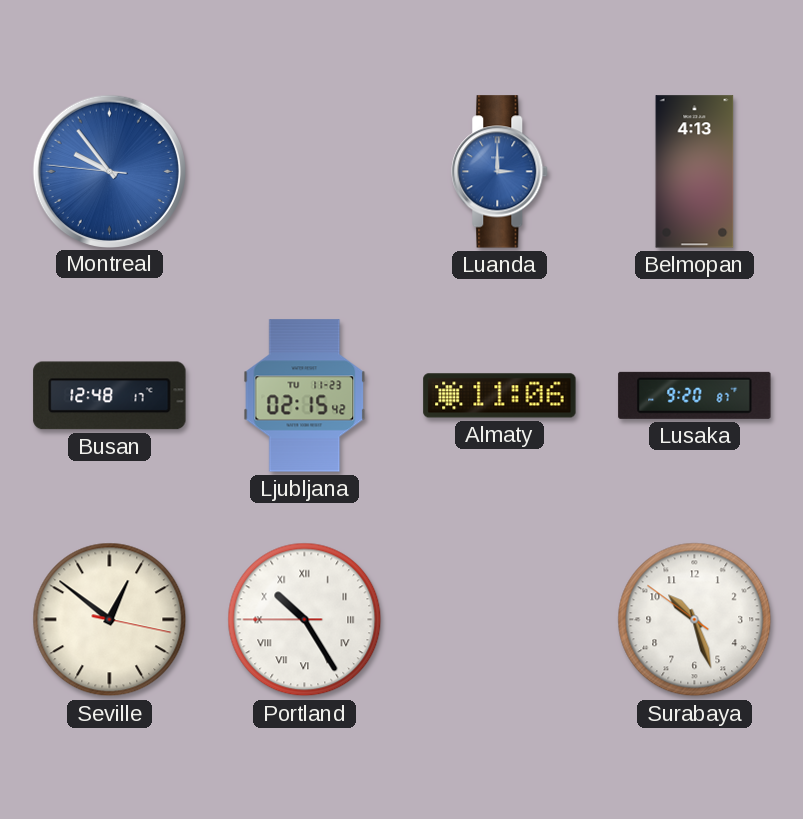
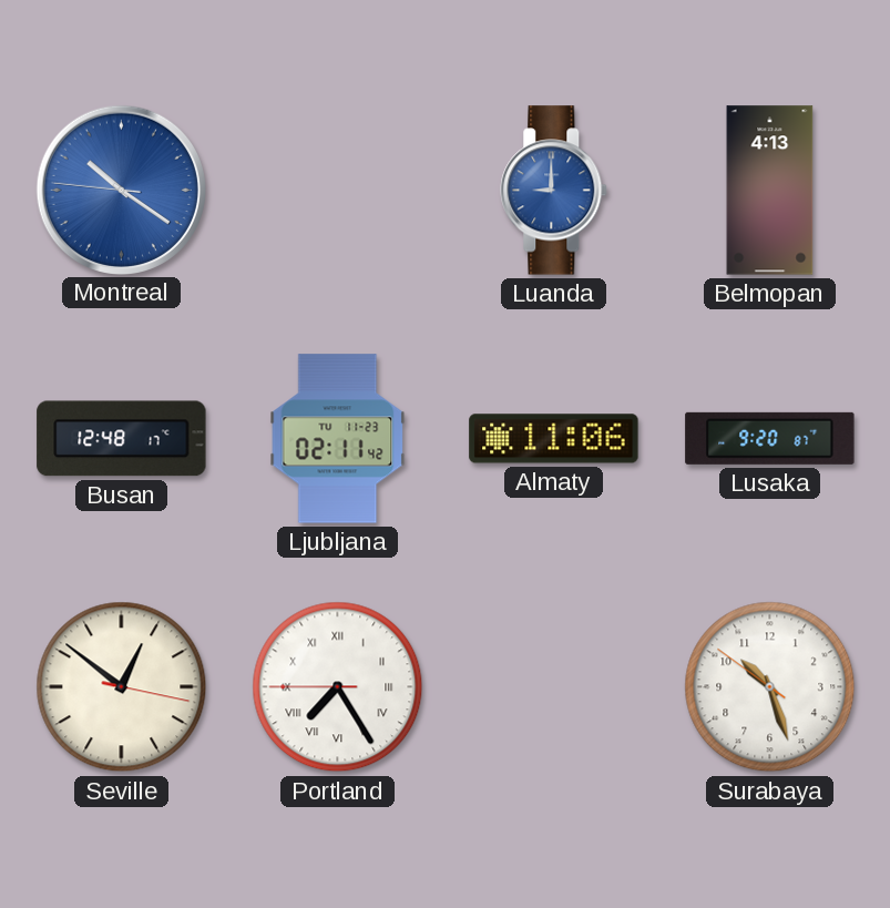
Montreal: 9:53 -> 10:20
Luanda: 3:00 -> 9:00
Ljubljana: 02:15 -> 02:11
Portland: 10:24 -> 7:24
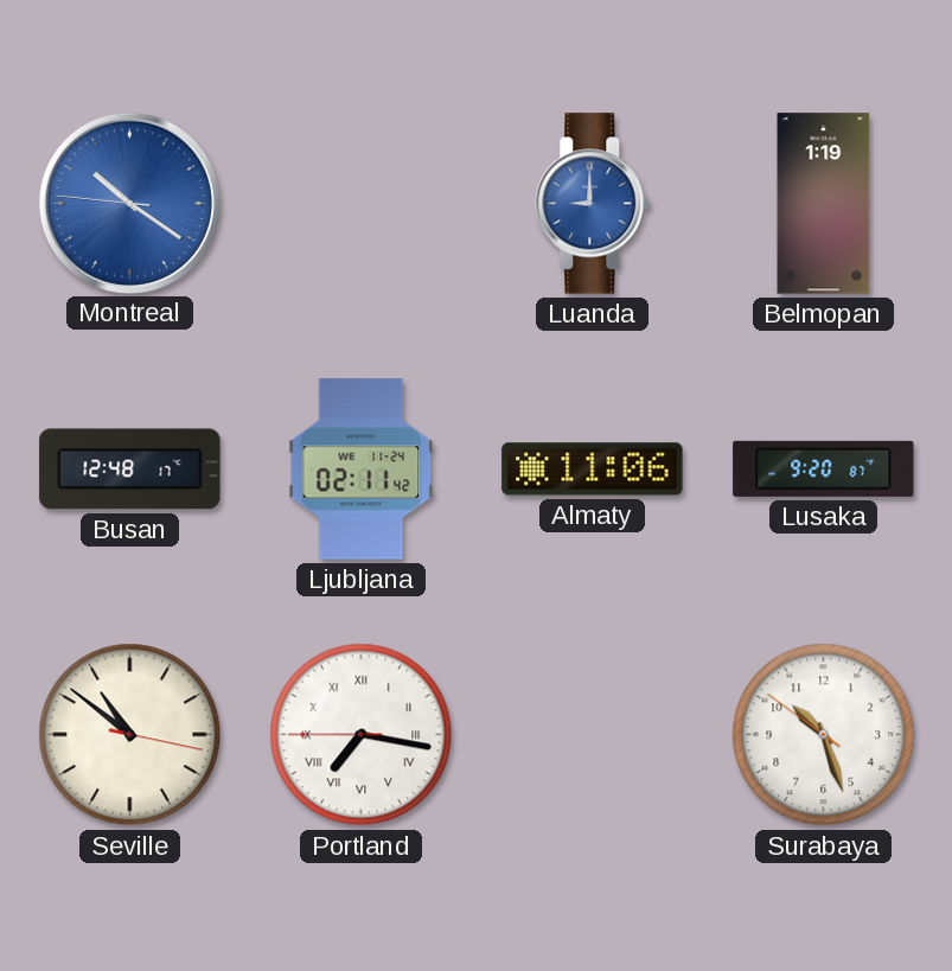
Belmopan: 4:13 -> 1:19
Ljubljana date: TU 11-23 -> WE 11-24
Seville: 12:51 -> 10:51
Portland: 7:24 -> 7:16
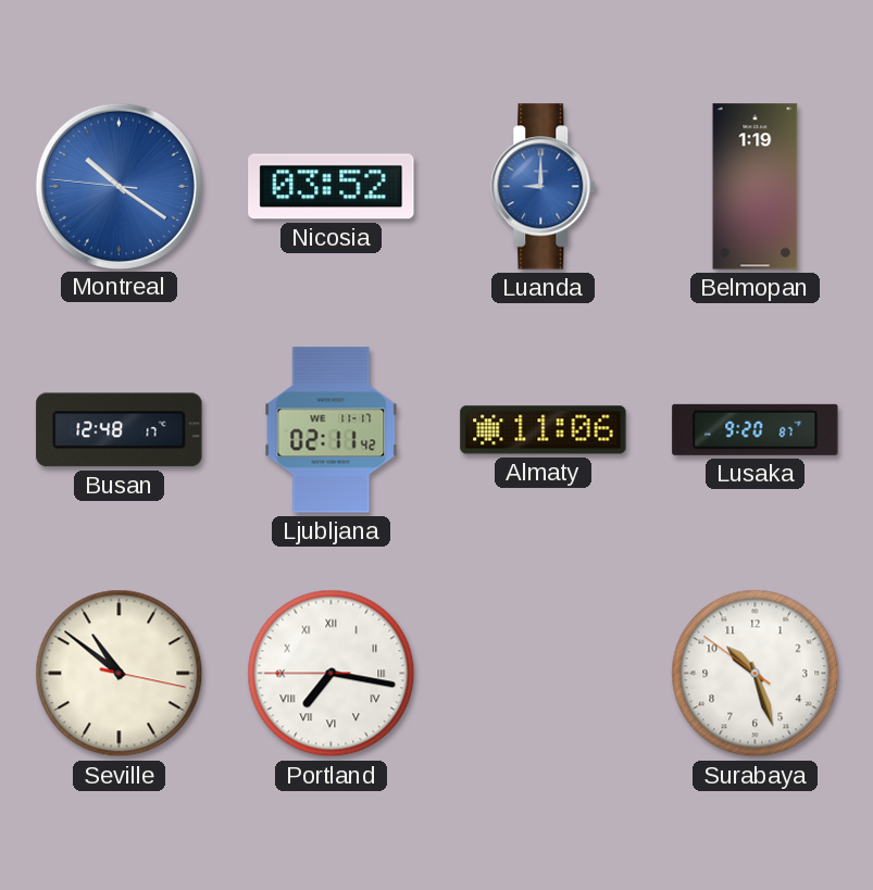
Nicosia: none -> 03:52
Ljubljana date: WE 11-24 -> WE 11-17
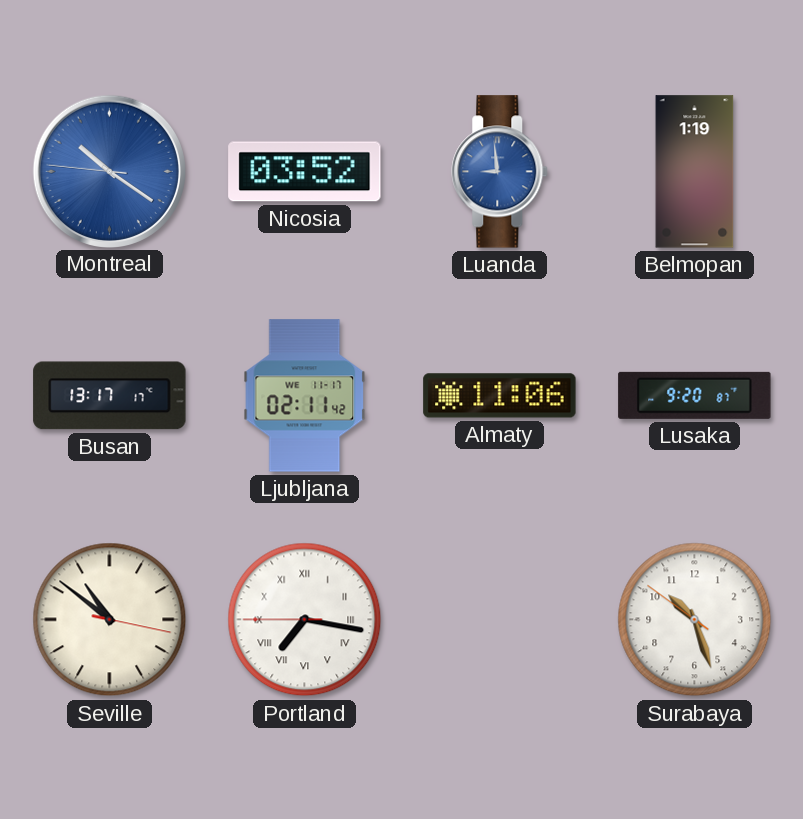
Luanda: 9:00 -> 8:59
Busan: 12:48 -> 13:17
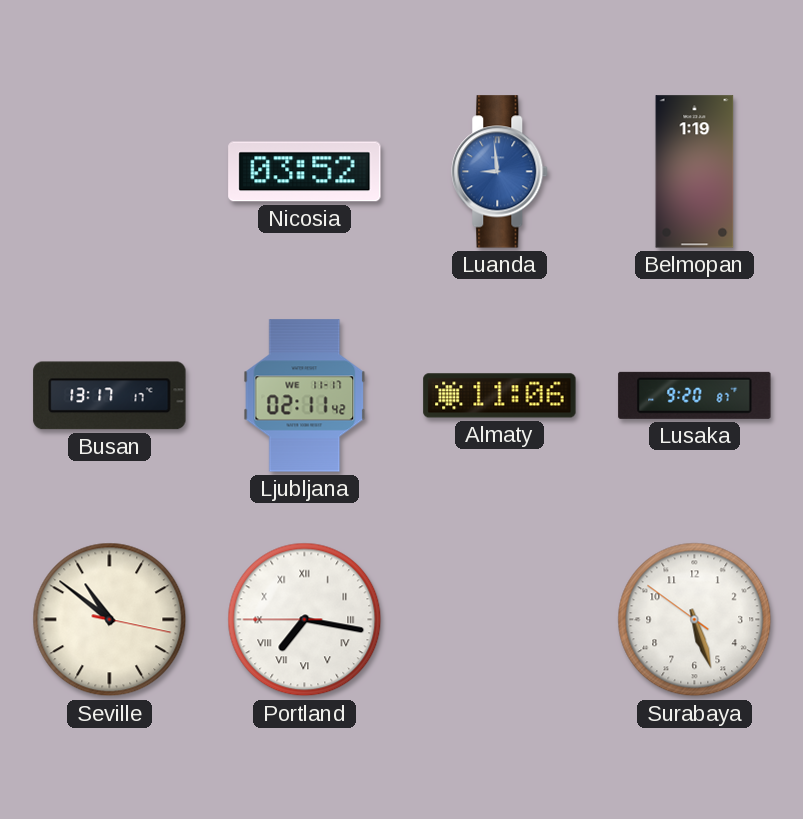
Montreal: 10:20 -> none
Surabaya: 10:26 -> 5:26
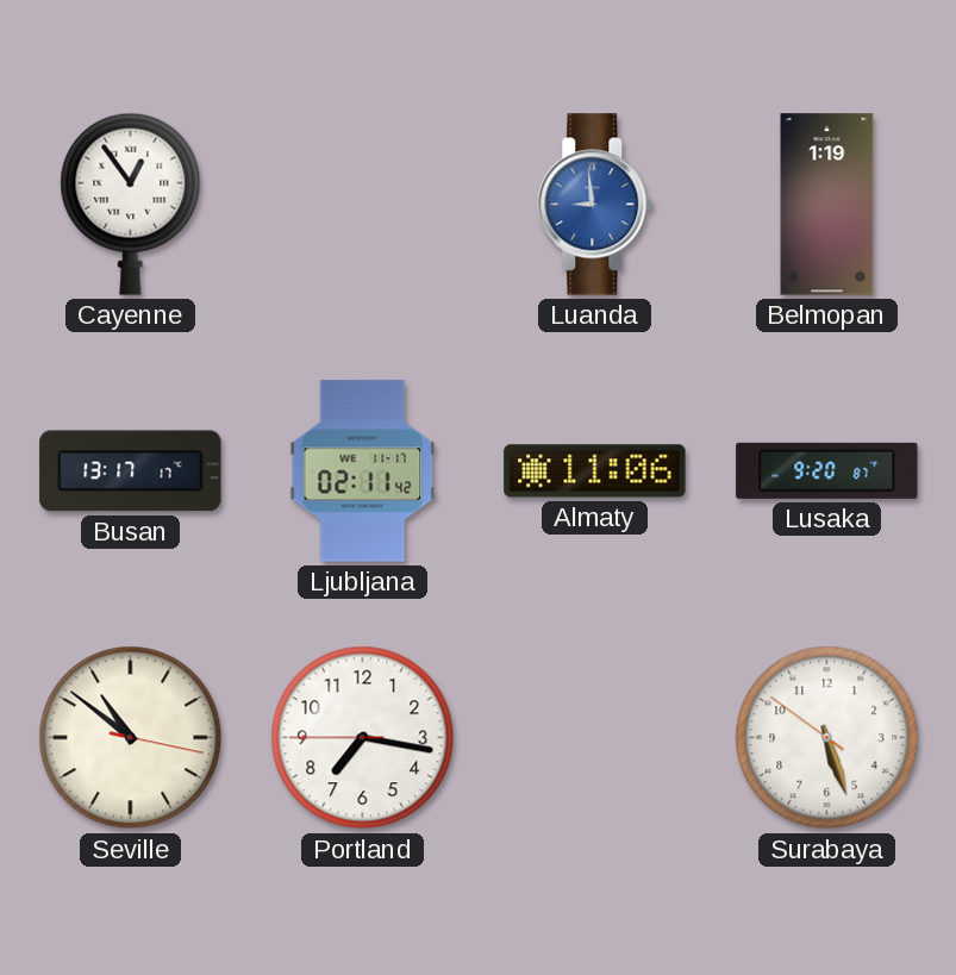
Cayenne: none -> 12:54
Nicosia: 03:52 -> none
Portland numerals: Roman -> Arabic
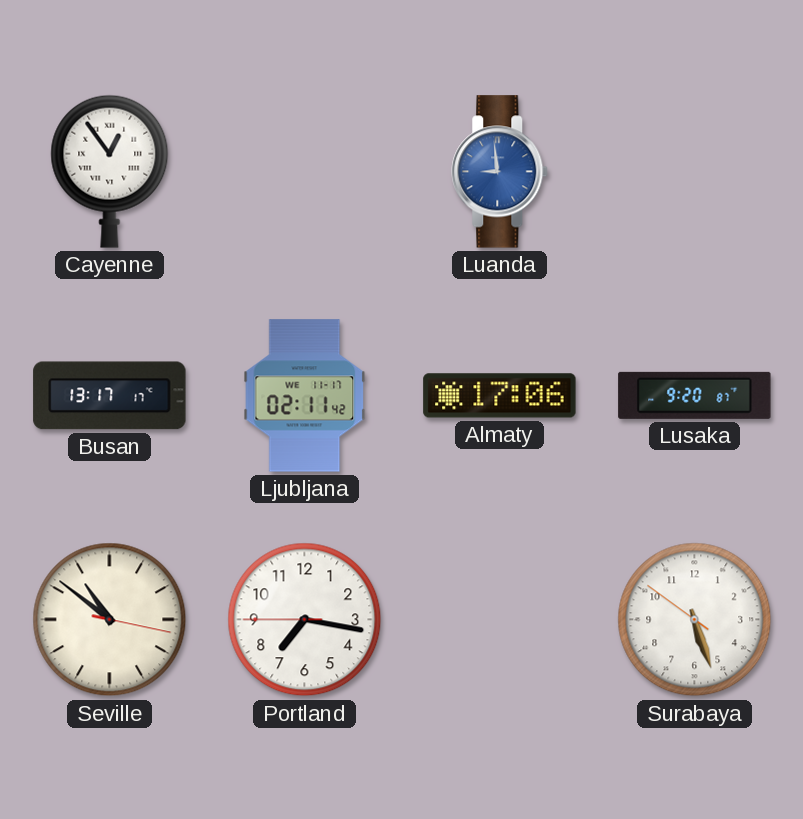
Belmopan: 1:19 -> none
Almaty: 11:06 -> 17:06
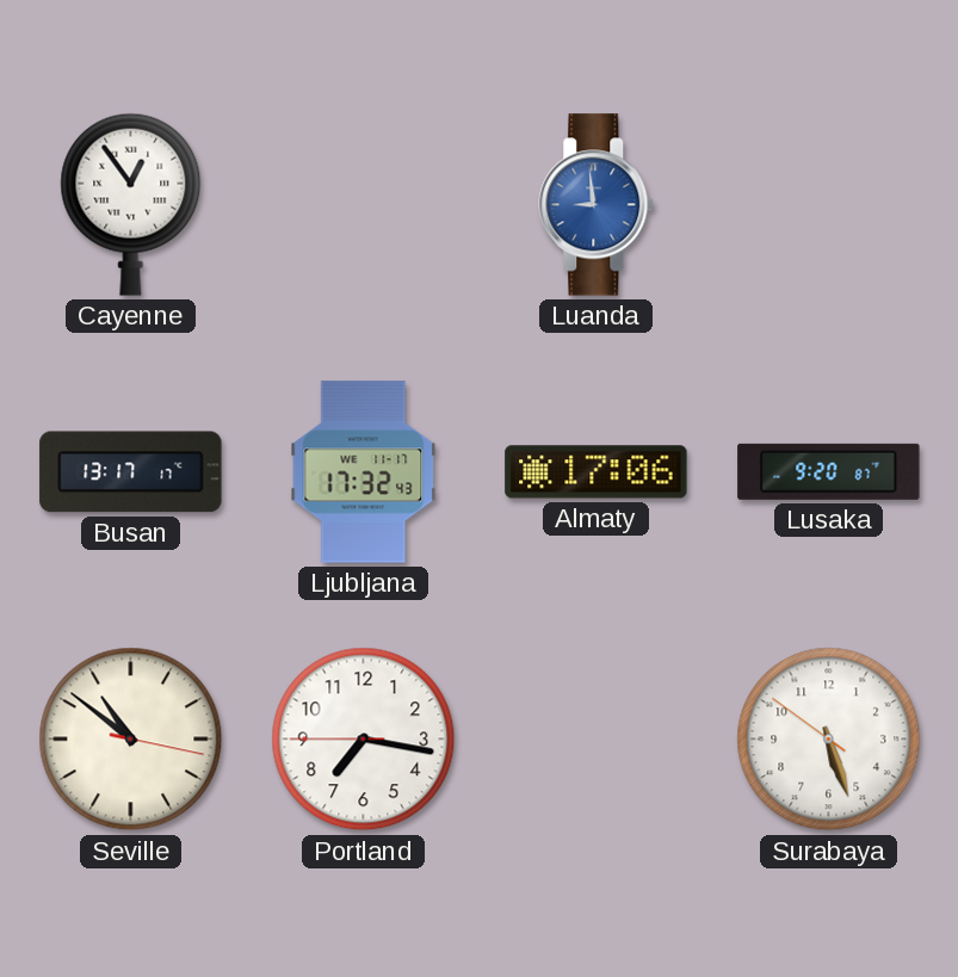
Ljubljana: 02:11 -> 17:32
